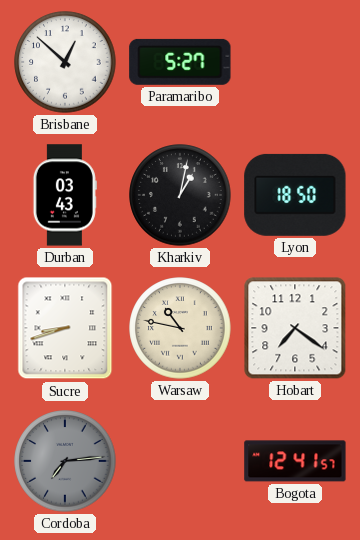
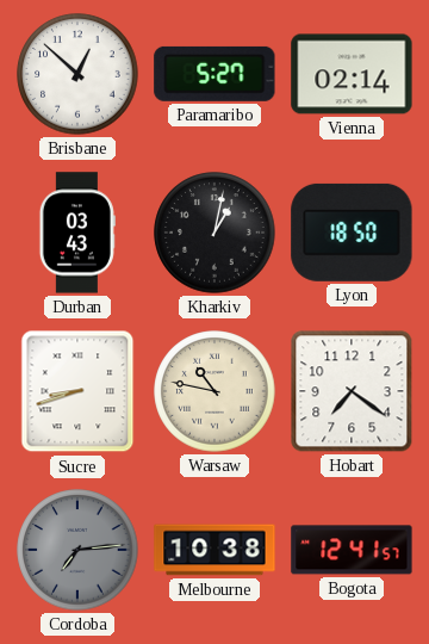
Vienna: none -> 02:14
Melbourne: none -> 10:38
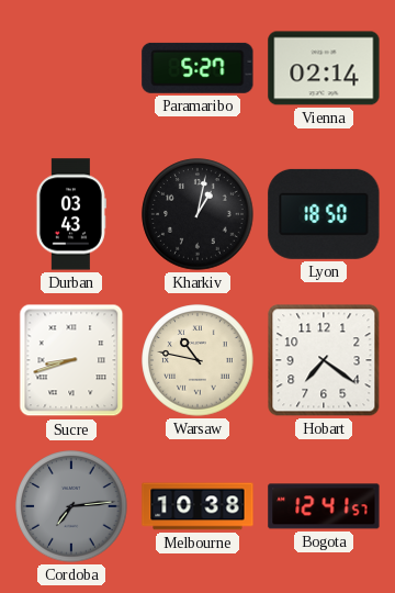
Brisbane: 12:52 -> none
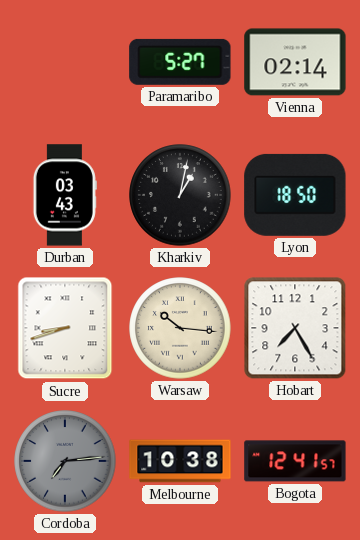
Warsaw: 10:47 -> 10:16
Hobart: 7:21 -> 7:25
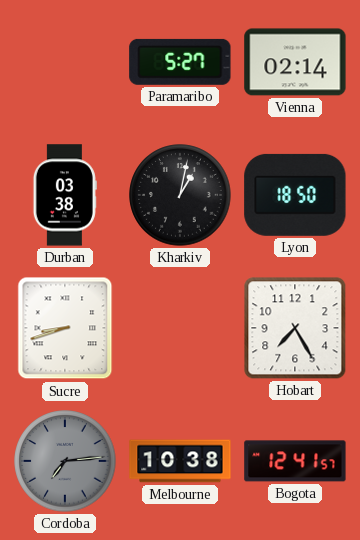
Durban: 03:43 -> 03:38
Warsaw: 10:16 -> none
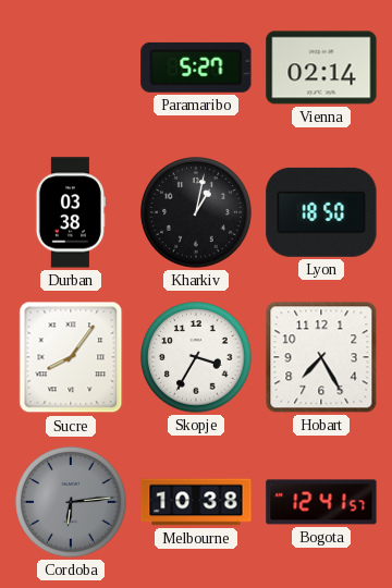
Sucre: 8:42 -> 8:06
Skopje: none -> 3:35
Cordoba: 7:14 -> 6:14
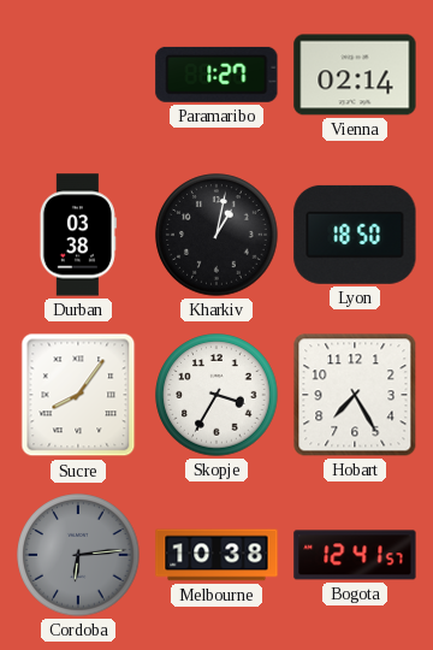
Paramaribo: 5:27 -> 1:27
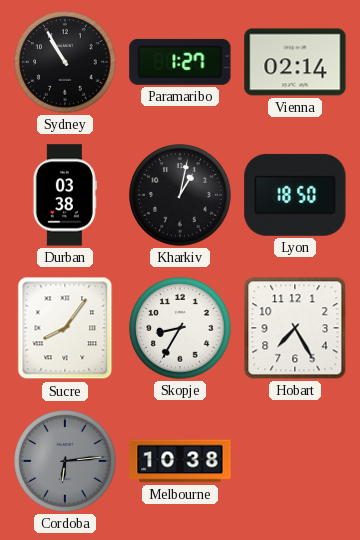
Sydney: none -> 10:55
Skopje: 3:35 -> 8:35
Bogota: 12:41 -> none
